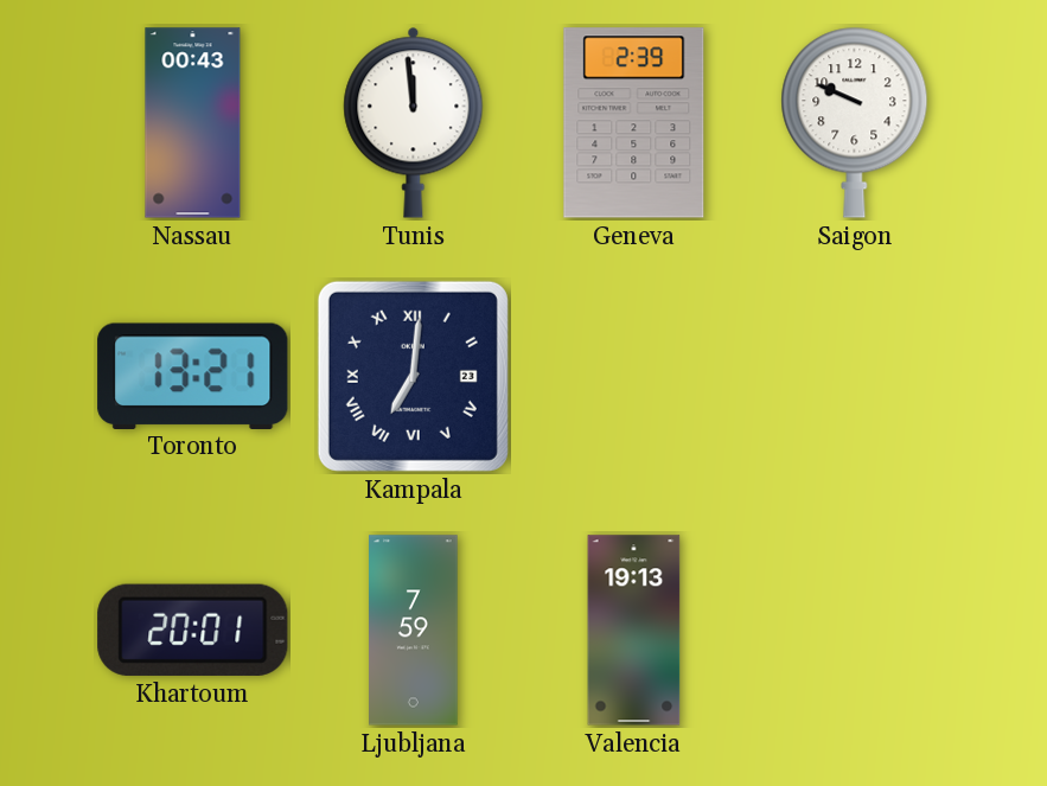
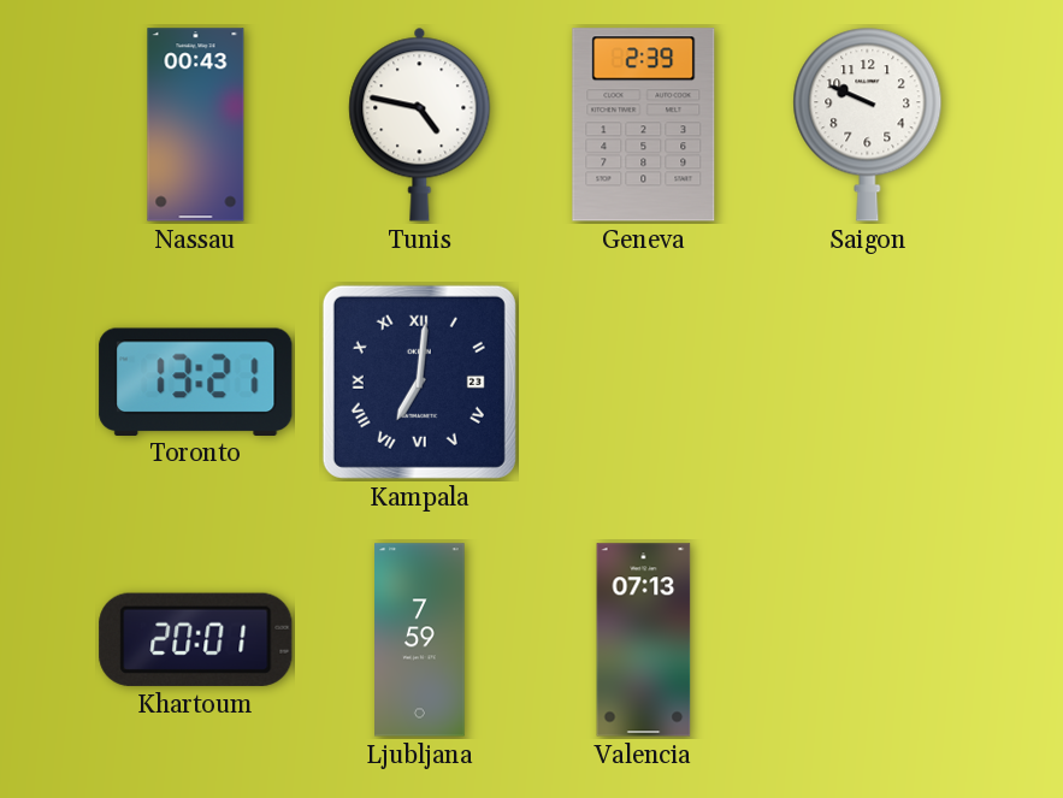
Tunis: 11:59 -> 4:47
Valencia: 19:13 -> 07:13
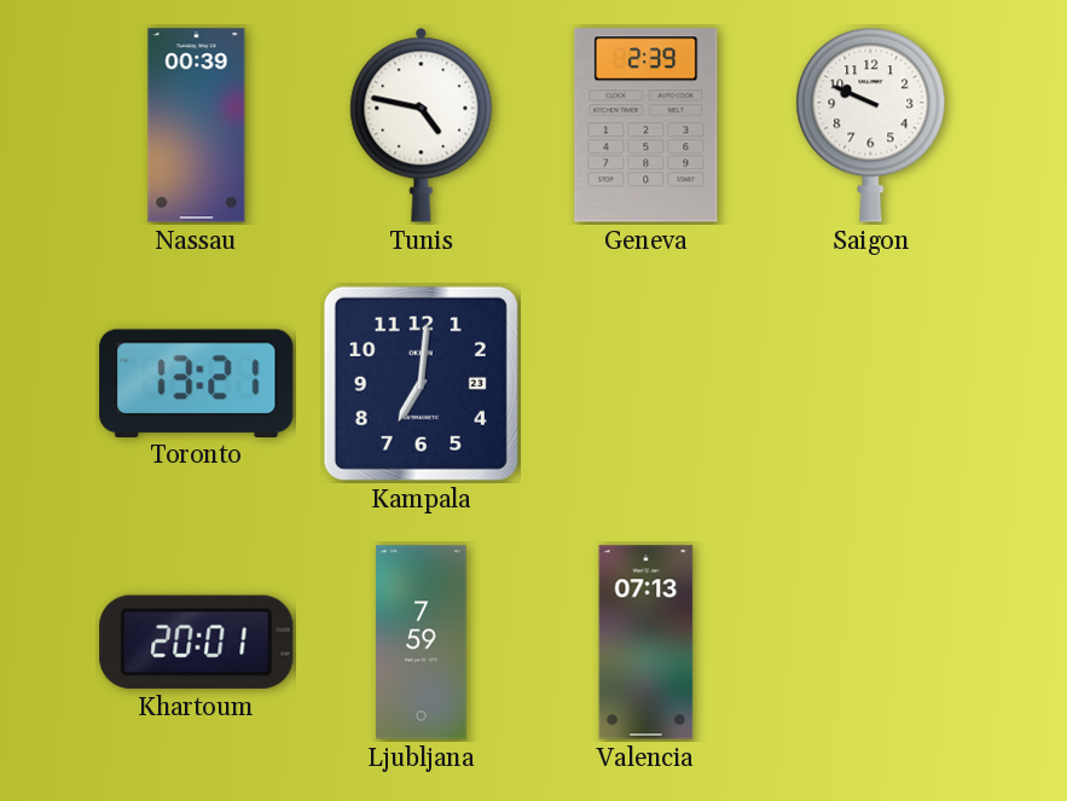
Nassau: 00:43 -> 00:39
Kampala numerals: Roman -> Arabic
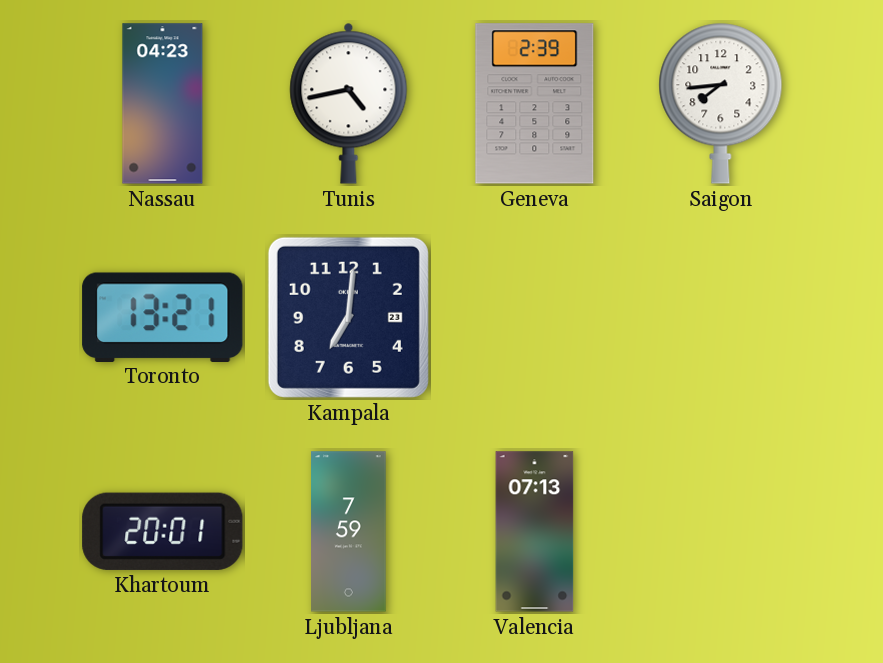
Nassau: 00:39 -> 04:23
Tunis: 4:47 -> 4:43
Saigon: 9:49 -> 7:44
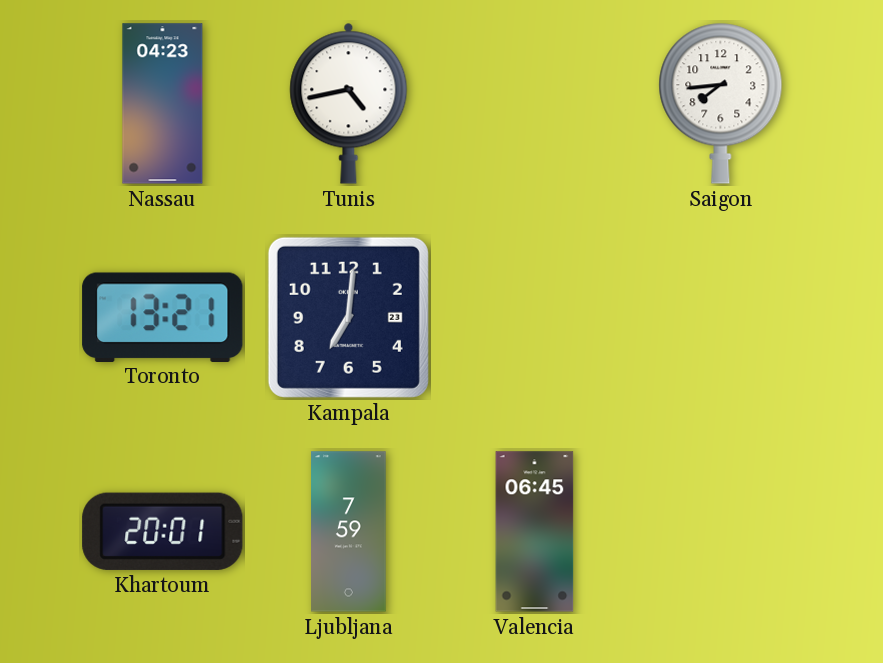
Geneva: 2:39 -> none
Valencia: 07:13 -> 06:45
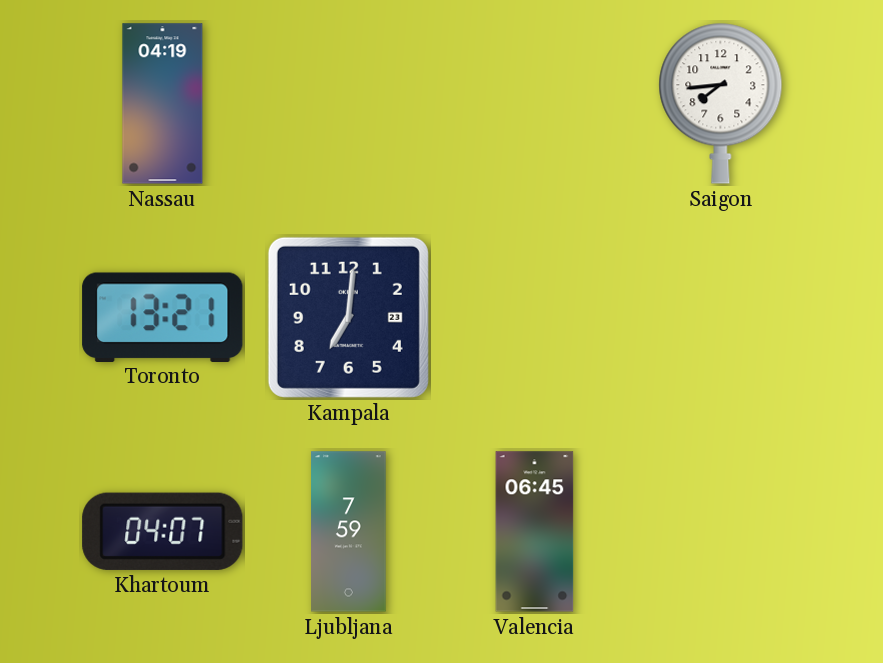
Nassau: 04:23 -> 04:19
Tunis: 4:43 -> none
Khartoum: 20:01 -> 04:07
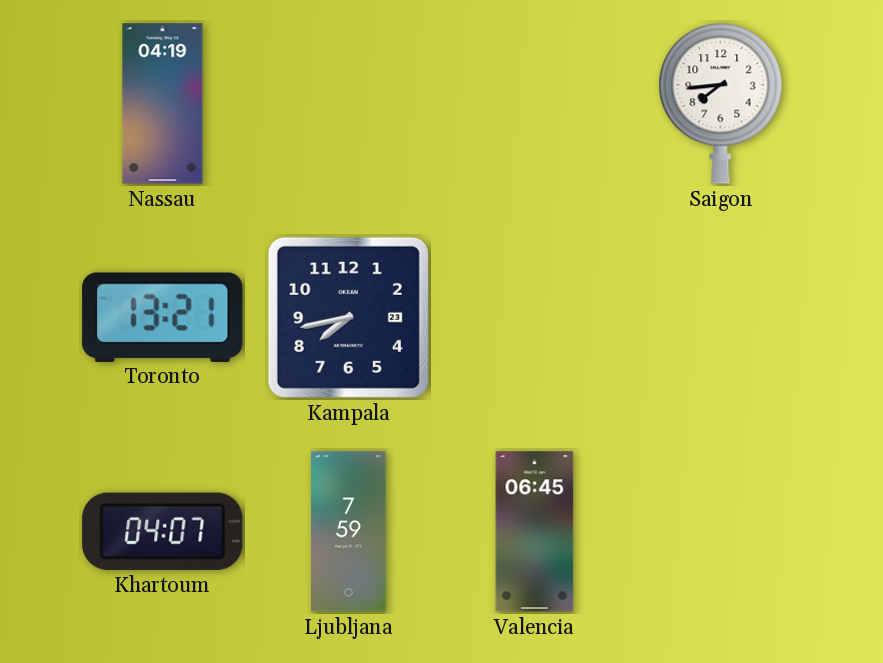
Kampala: 7:01 -> 7:43
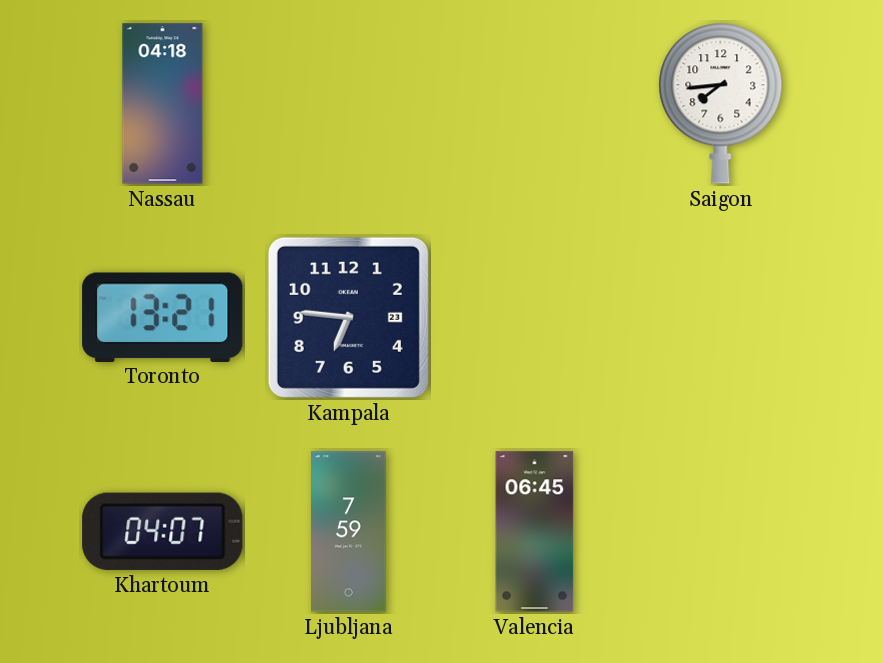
Nassau: 04:19 -> 04:18
Kampala: 7:43 -> 6:46
